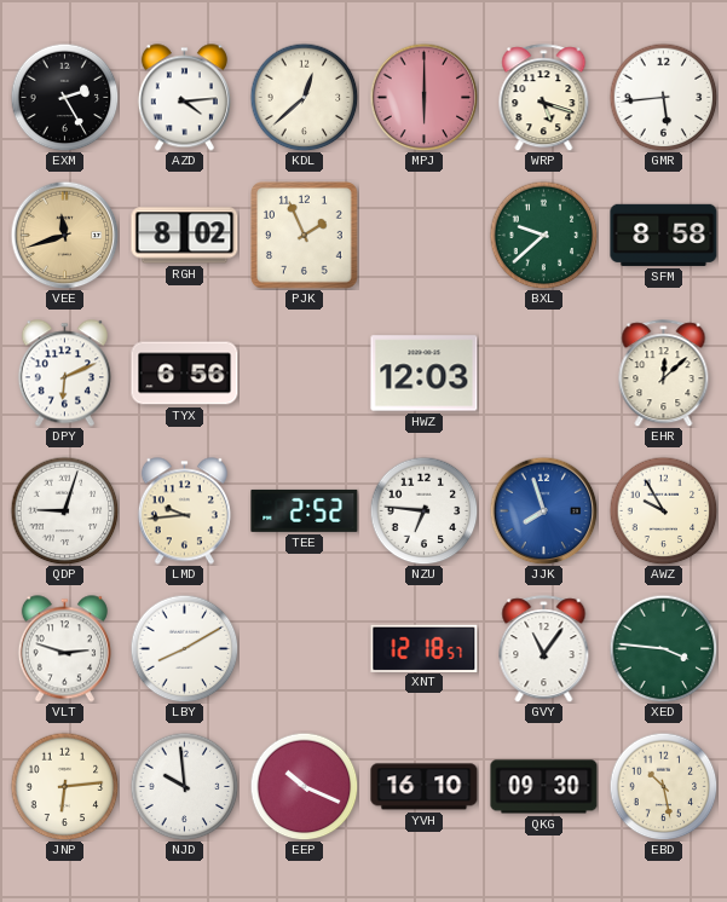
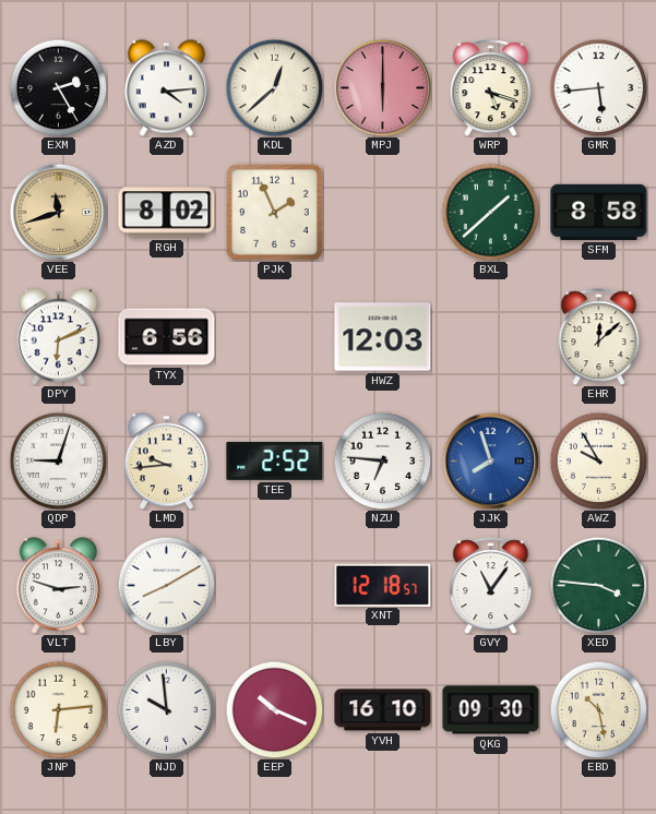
BXL: 9:38 -> 1:38
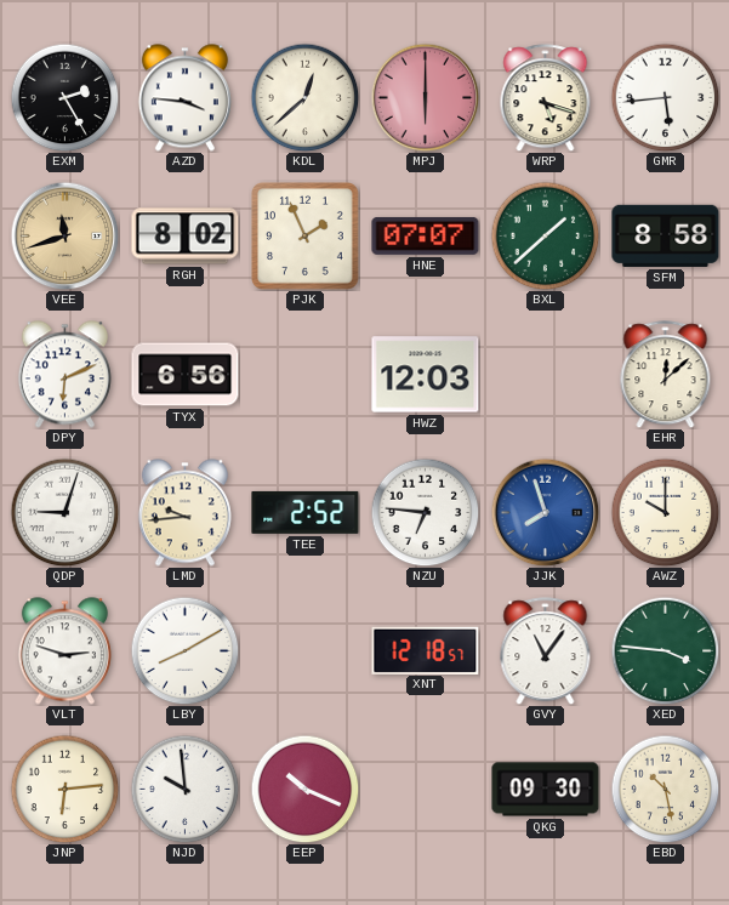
AZD: 4:14 -> 3:46
HNE: none -> 07:07
AWZ: 9:55 -> 10:00
YVH: 16:10 -> none
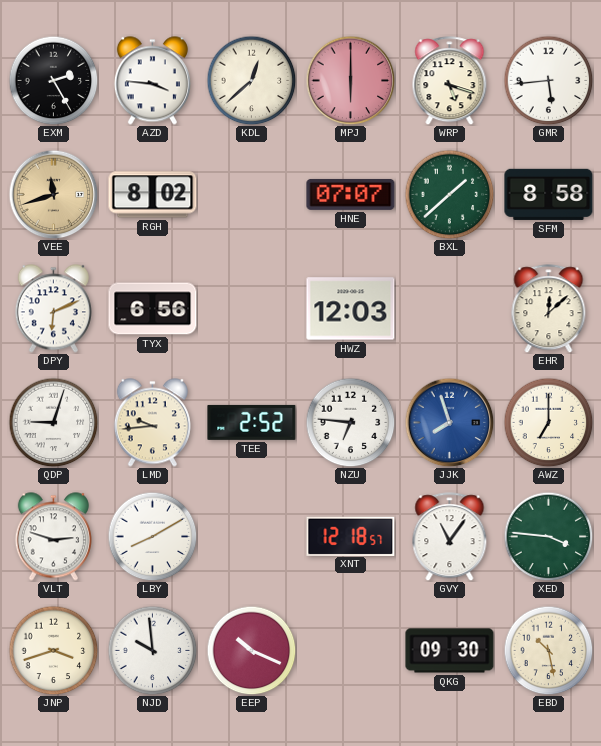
PJK: 1:56 -> none
AWZ: 10:00 -> 7:00
JNP: 6:14 -> 3:42
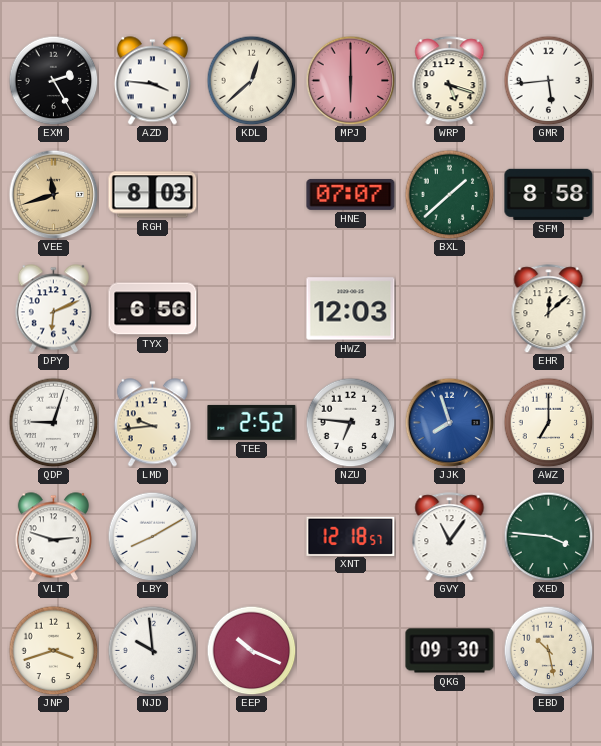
RGH: 8:02 -> 8:03
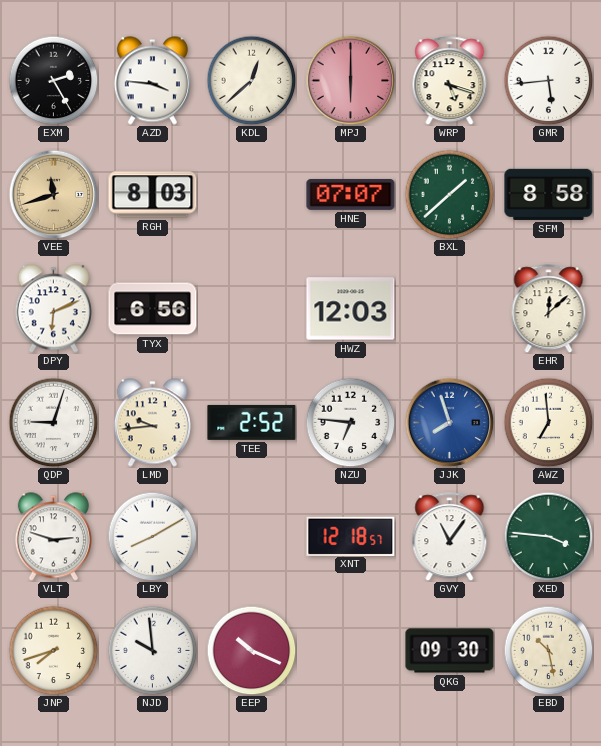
AWZ: 7:00 -> 6:59
JNP: 3:42 -> 7:42
